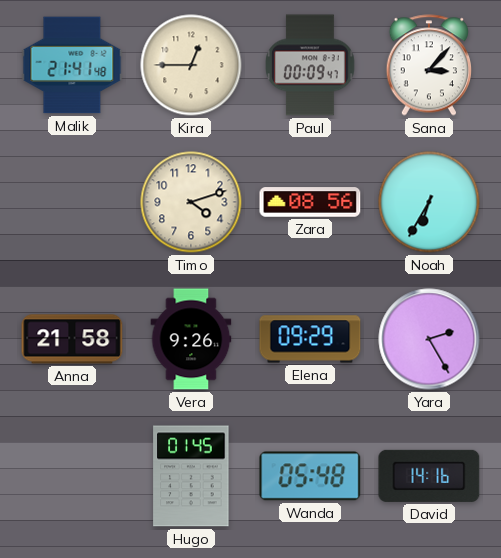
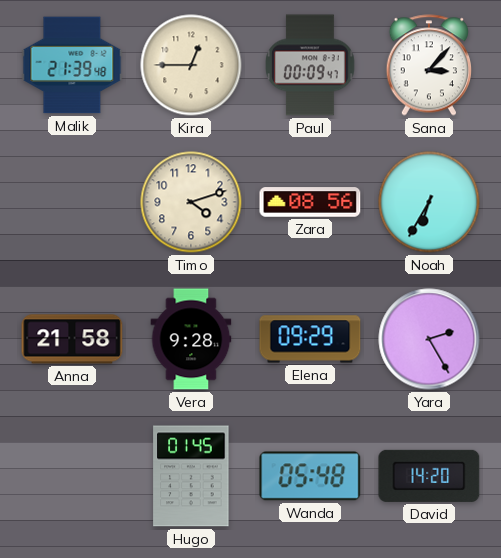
Malik: 21:41 -> 21:39
Vera: 9:26 -> 9:28
David: 14:16 -> 14:20
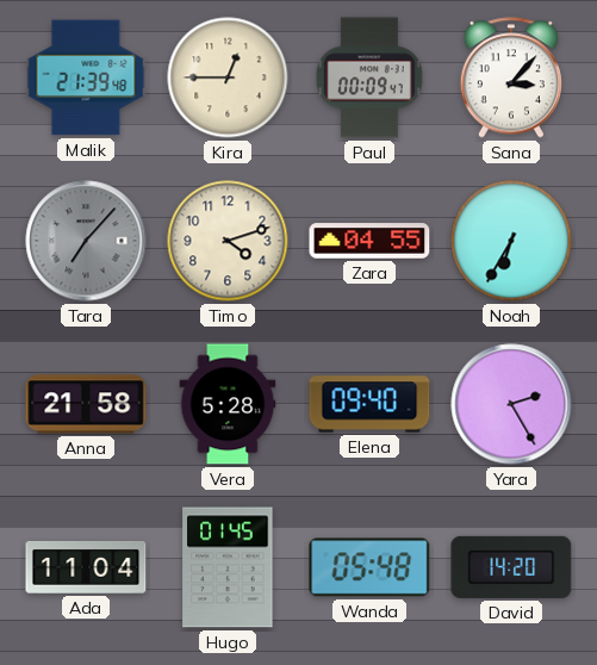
Tara: none -> 7:07
Zara: 08:56 -> 04:55
Vera: 9:28 -> 5:28
Elena: 09:29 -> 09:40
Ada: none -> 11:04
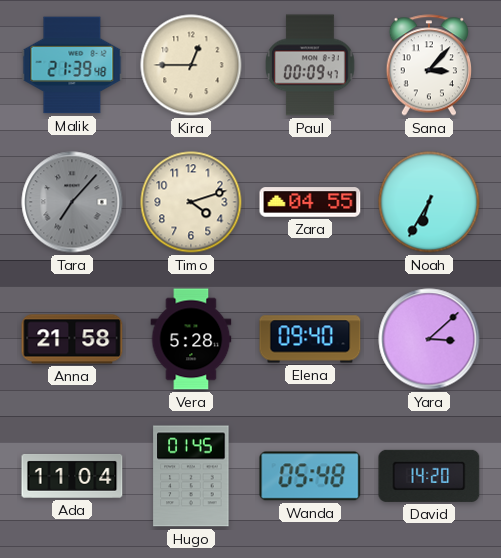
Yara: 2:25 -> 3:08
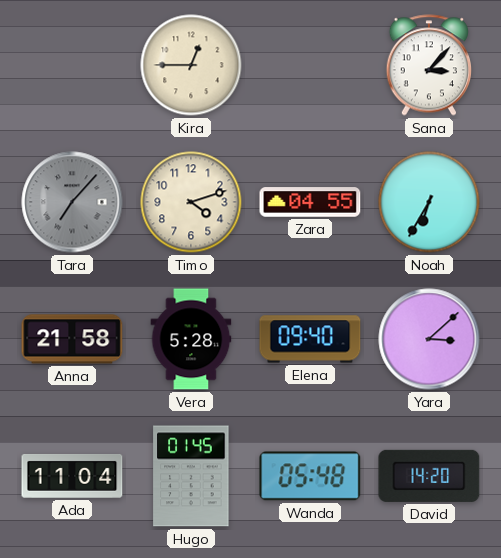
Malik: 21:39 -> none
Paul: 00:09 -> none
